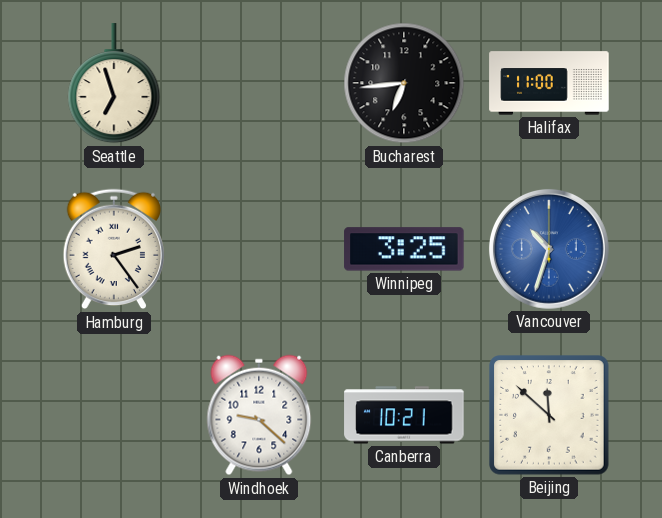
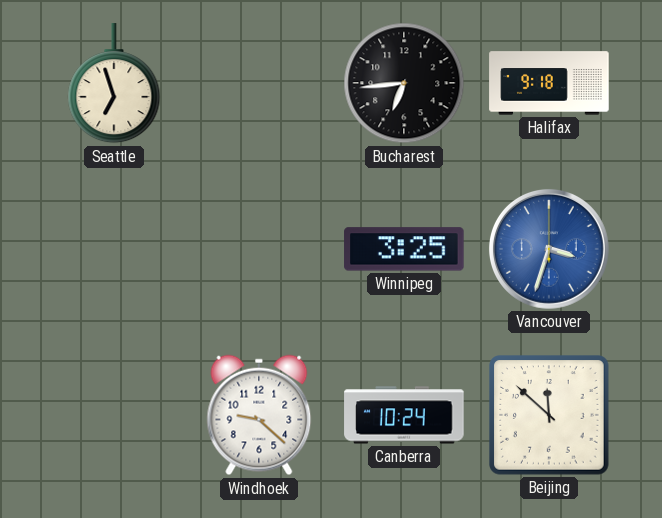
Halifax: 11:00 -> 9:18
Hamburg: 2:24 -> none
Vancouver: 10:33 -> 3:33
Canberra: 10:21 -> 10:24
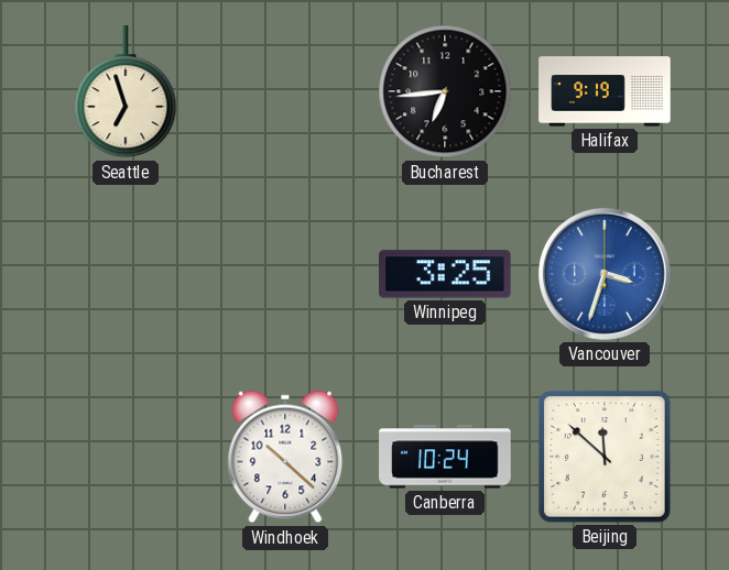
Halifax: 9:18 -> 9:19
Windhoek: 9:22 -> 10:22
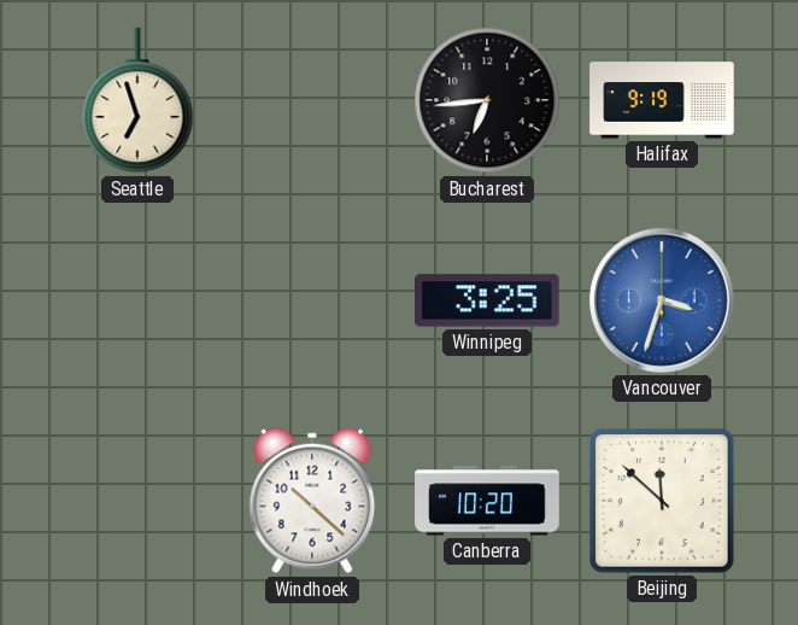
Canberra: 10:24 -> 10:20
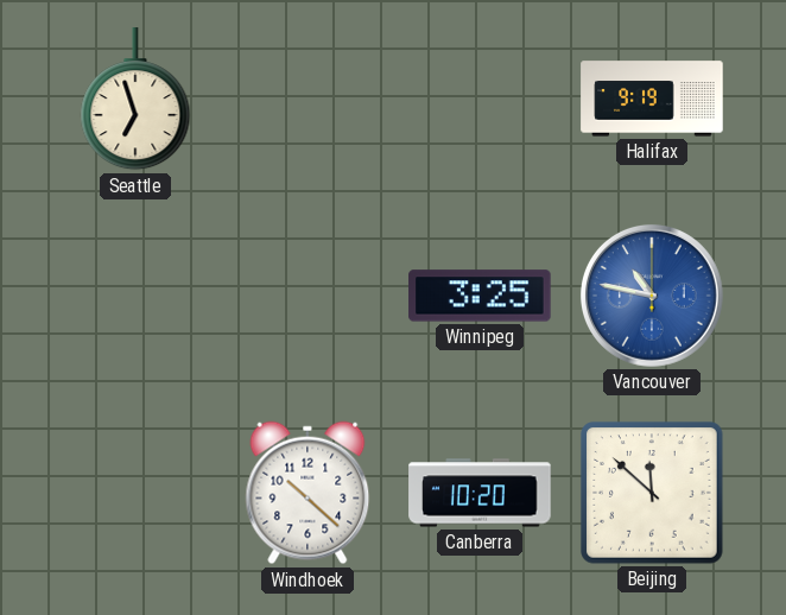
Bucharest: 6:44 -> none
Vancouver: 3:33 -> 10:47
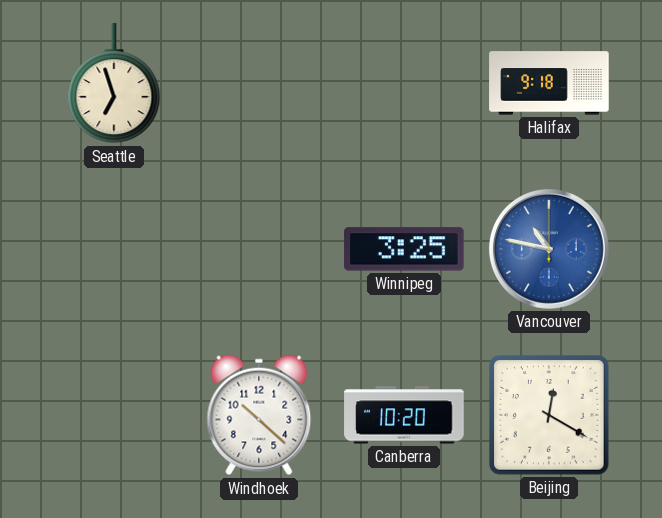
Halifax: 9:19 -> 9:18
Beijing: 11:52 -> 12:20
